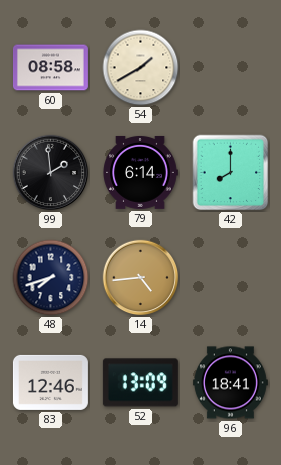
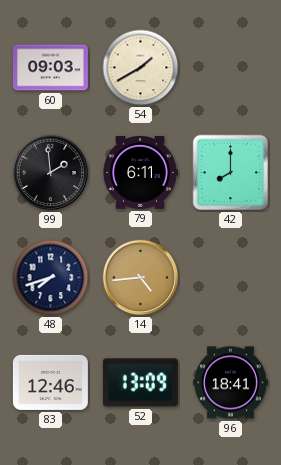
60: 08:58 -> 09:03
79: 6:14 -> 6:11
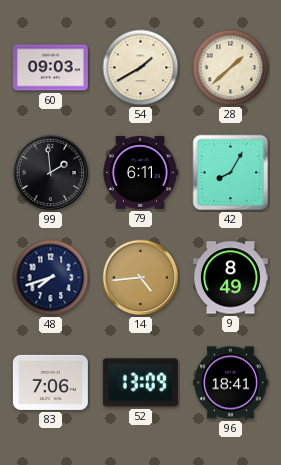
28: none -> 1:38
42: 8:00 -> 8:05
9: none -> 8:49
83: 12:46 -> 7:06
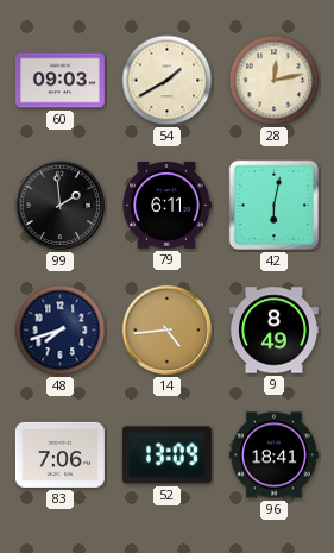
28: 1:38 -> 12:13
42: 8:05 -> 6:02
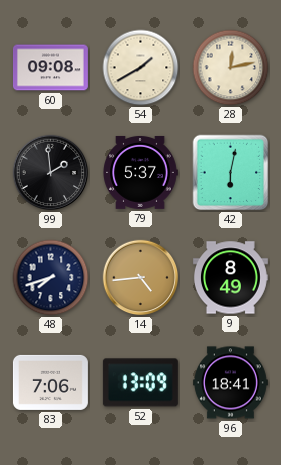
60: 09:03 -> 09:08
79: 6:11 -> 5:37
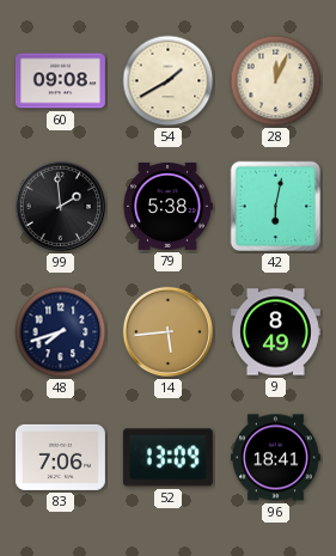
28: 12:13 -> 12:04
79: 5:37 -> 5:38
14: 4:44 -> 5:44
